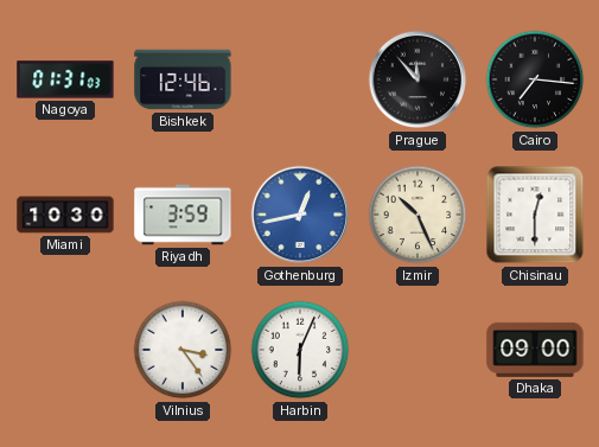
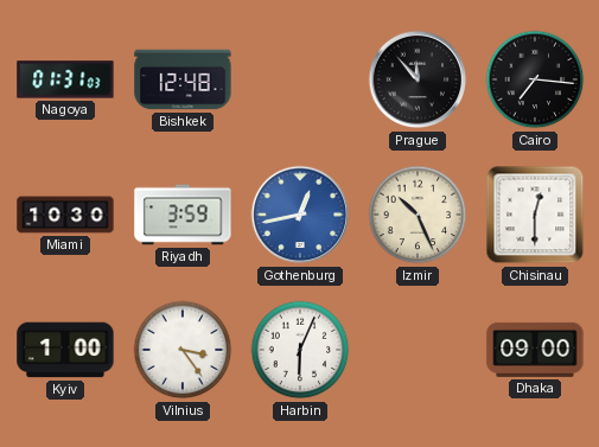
Bishkek: 12:46 -> 12:48
Kyiv: none -> 1:00
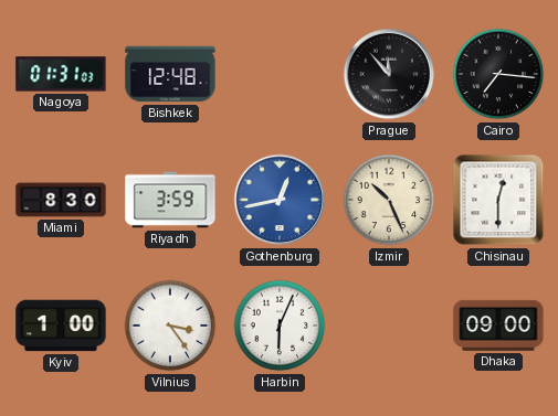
Miami: 10:30 -> 8:30
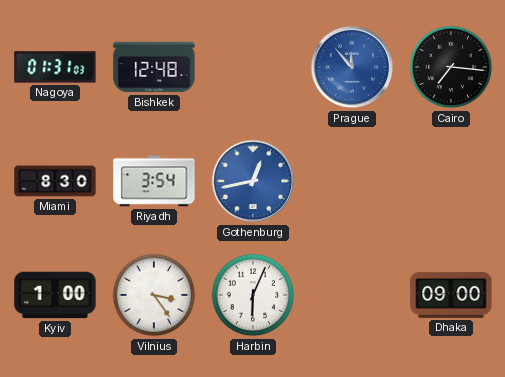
Prague dial: black -> blue
Riyadh: 3:59 -> 3:54
Izmir: 10:26 -> none
Chisinau: 12:30 -> none
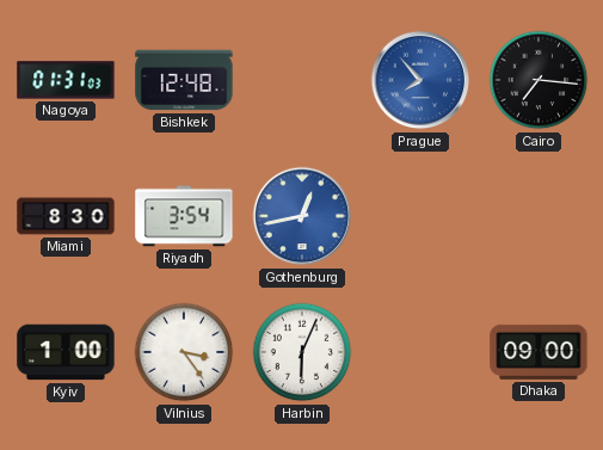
Prague: 11:53 -> 7:53
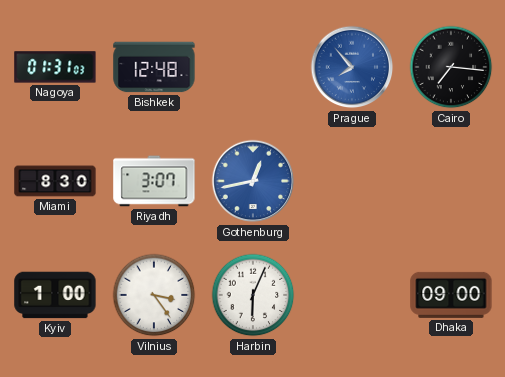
Riyadh: 3:54 -> 3:07
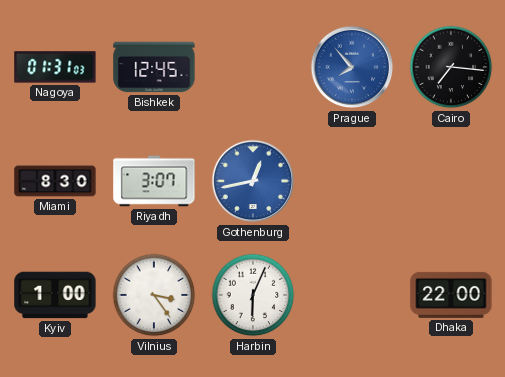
Bishkek: 12:48 -> 12:45
Dhaka: 09:00 -> 22:00
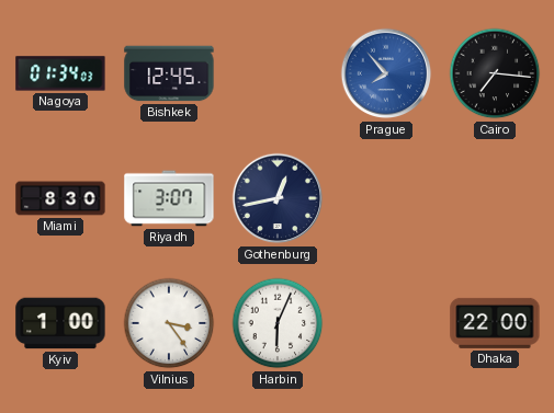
Nagoya: 01:31 -> 01:34
Gothenburg dial: blue -> navy
